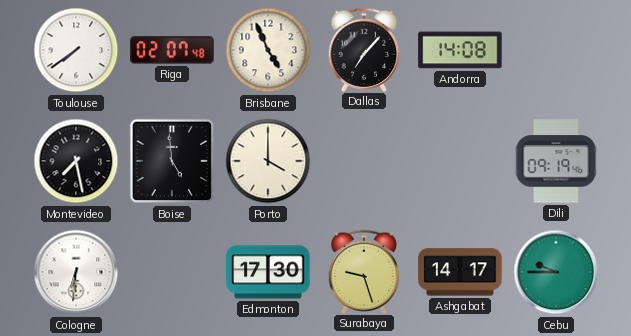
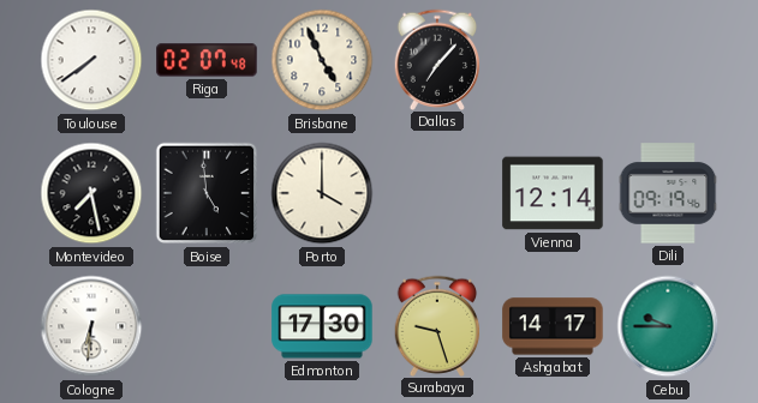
Andorra: 14:08 -> none
Vienna: none -> 12:14
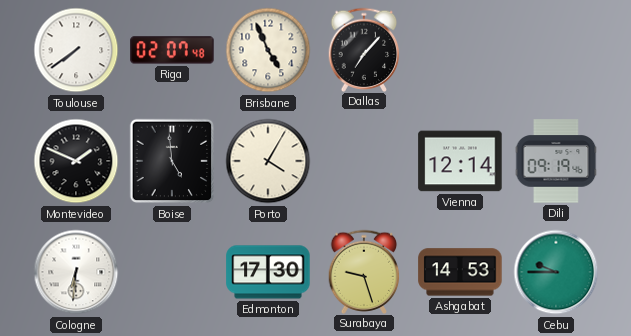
Montevideo: 7:28 -> 1:49
Porto: 4:00 -> 4:05
Ashgabat: 14:17 -> 14:53
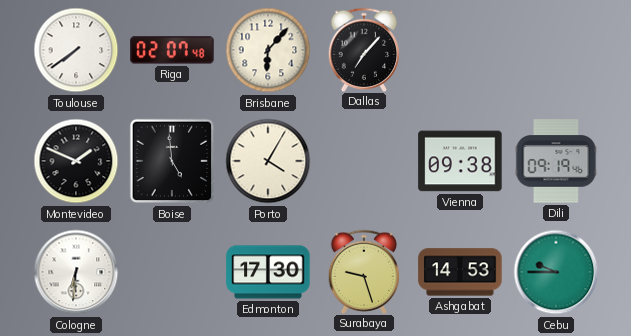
Brisbane: 4:56 -> 6:07
Vienna: 12:14 -> 09:38
